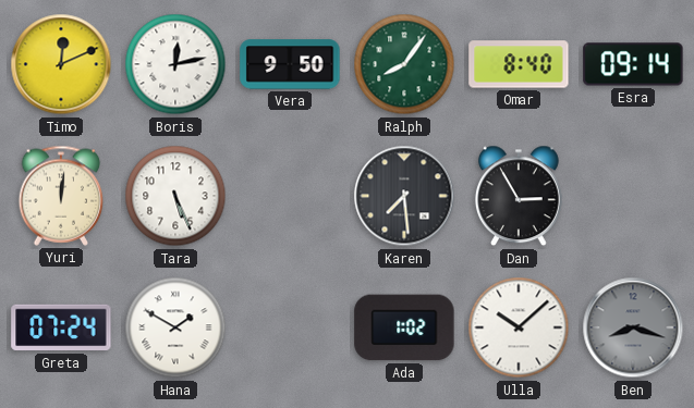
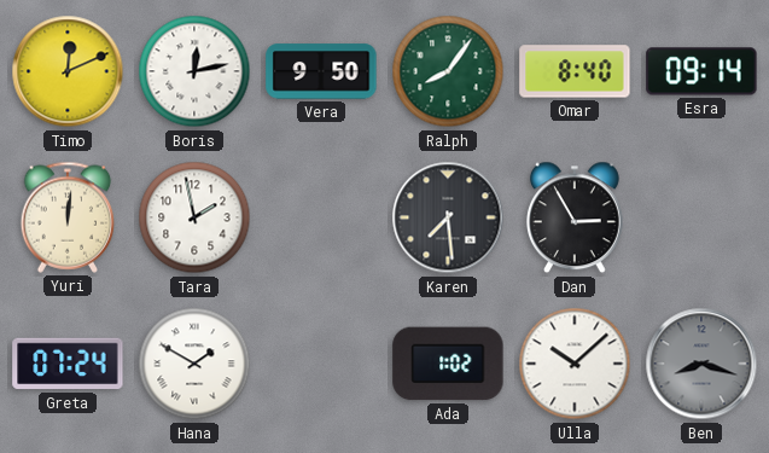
Tara: 5:26 -> 1:58
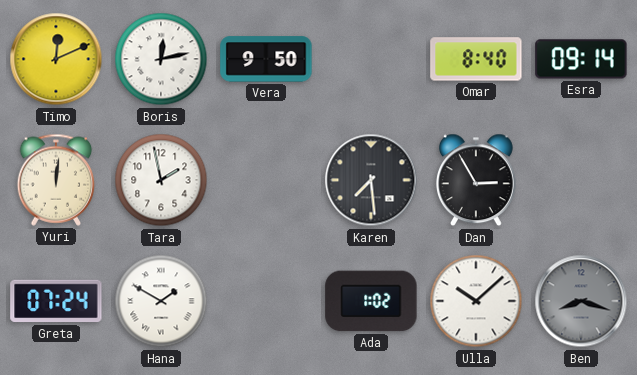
Ralph: 8:06 -> none
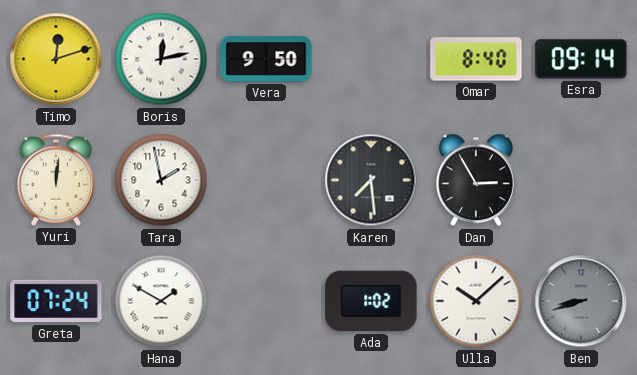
Timo: 12:11 -> 12:12
Ben: 8:18 -> 8:42
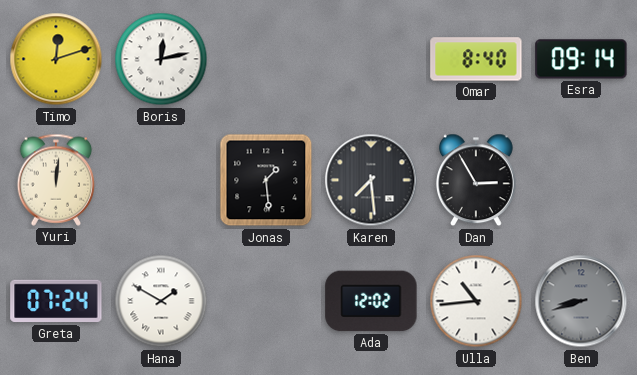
Vera: 9:50 -> none
Tara: 1:58 -> none
Jonas: none -> 1:29
Ada: 1:02 -> 12:02
Ulla: 10:08 -> 10:44
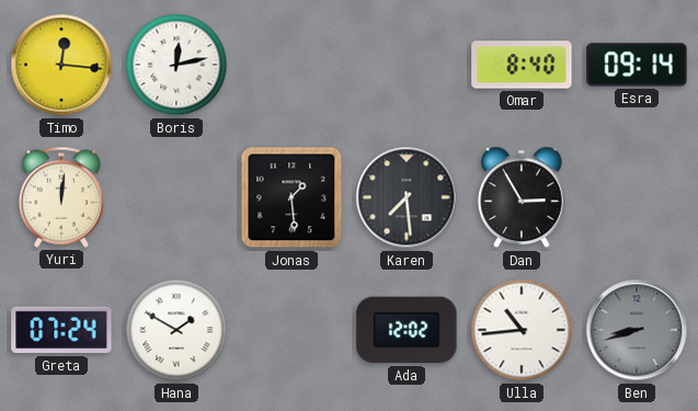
Timo: 12:12 -> 12:16
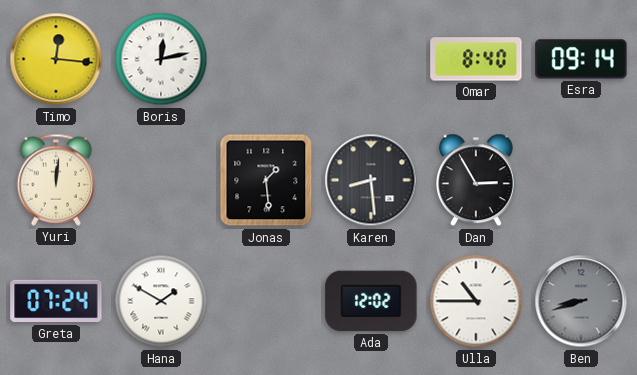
Karen: 7:29 -> 8:29
Ulla: 10:44 -> 10:45
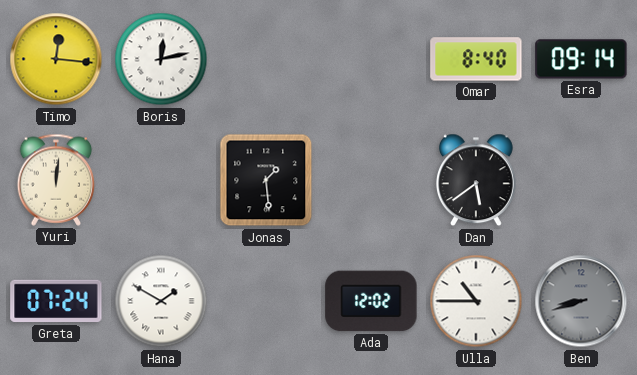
Karen: 8:29 -> none
Dan: 2:55 -> 5:39
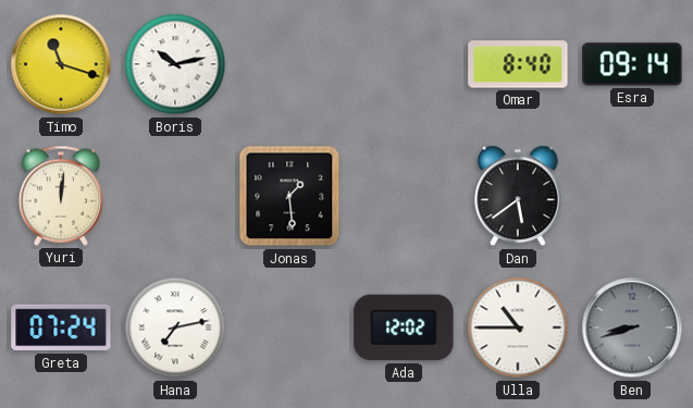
Timo: 12:16 -> 11:18
Boris: 12:13 -> 10:13
Hana: 1:50 -> 7:13
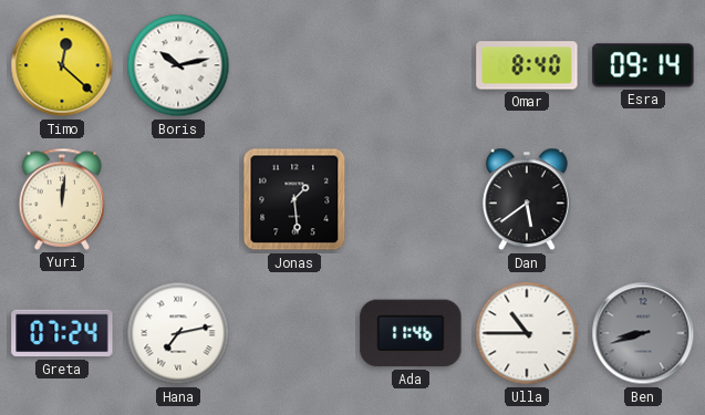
Timo: 11:18 -> 12:22
Ada: 12:02 -> 11:46
